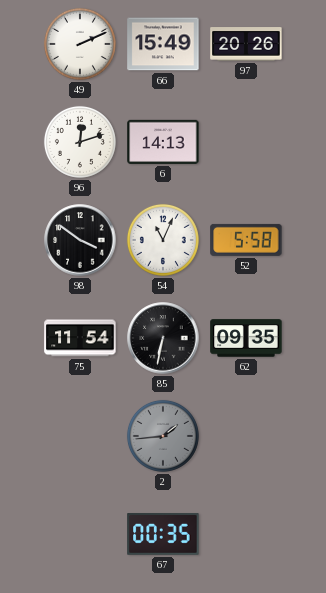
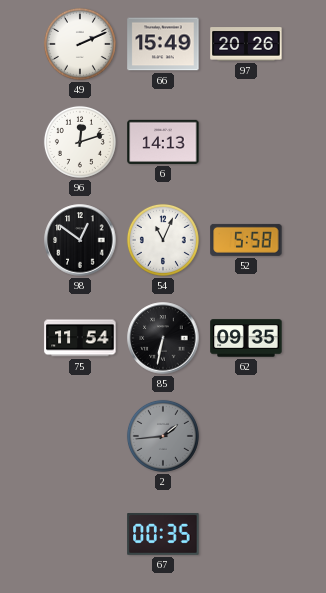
98: 3:51 -> 12:51
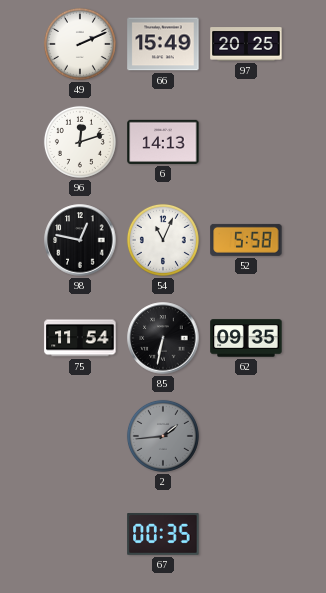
97: 20:26 -> 20:25
98: 12:51 -> 12:47
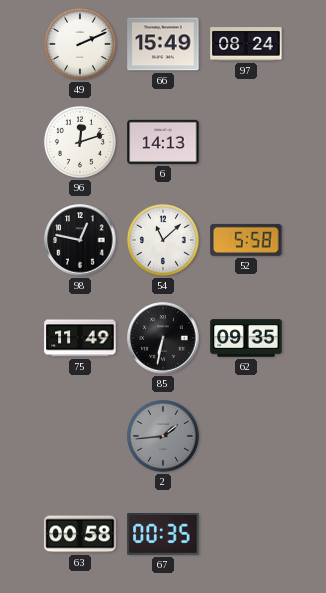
97: 20:25 -> 08:24
54: 11:04 -> 11:08
75: 11:54 -> 11:49
63: none -> 00:58
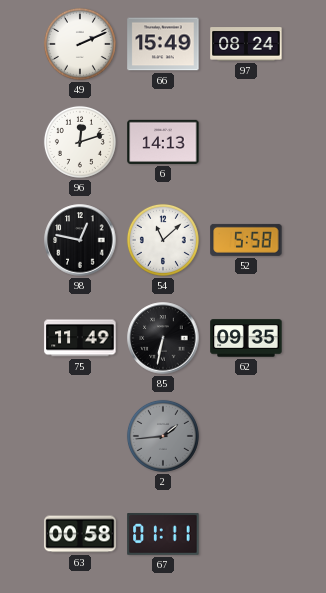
67: 00:35 -> 01:11
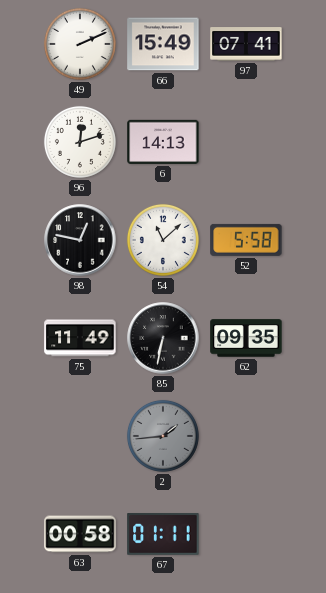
97: 08:24 -> 07:41
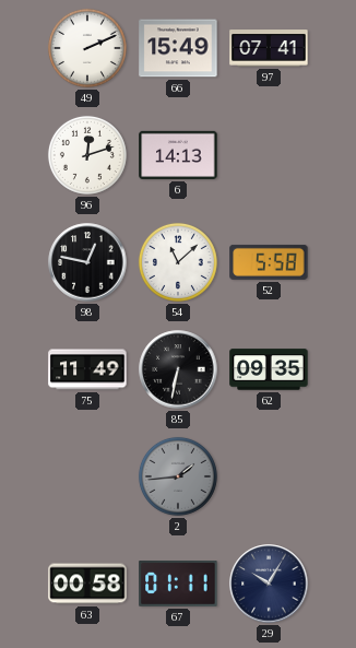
29: none -> 10:05
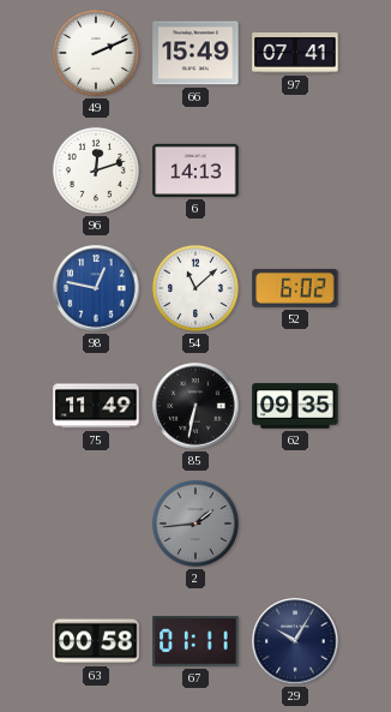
98 dial: black -> blue
52: 5:58 -> 6:02
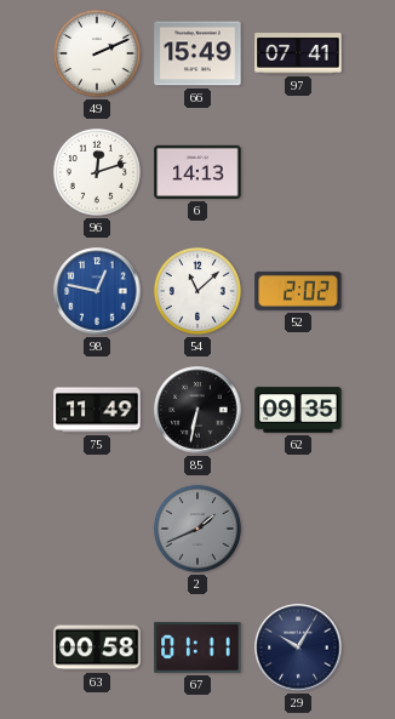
52: 6:02 -> 2:02
2: 1:44 -> 1:41
